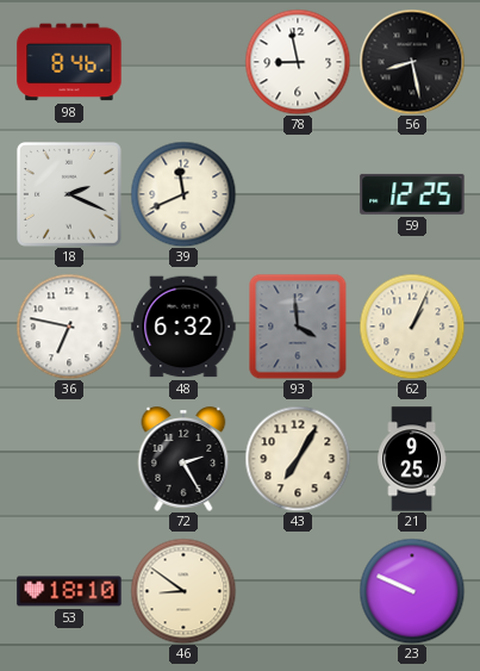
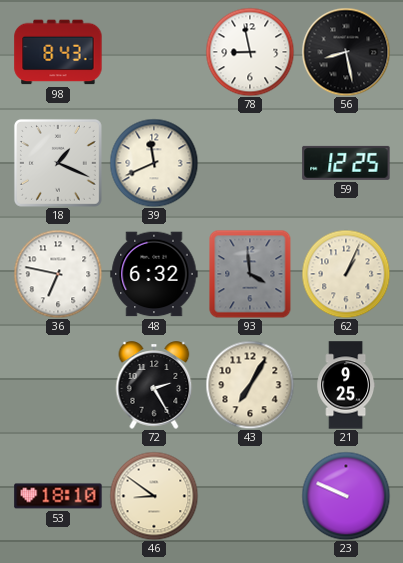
98: 8:46 -> 8:43
18: 2:19 -> 1:19
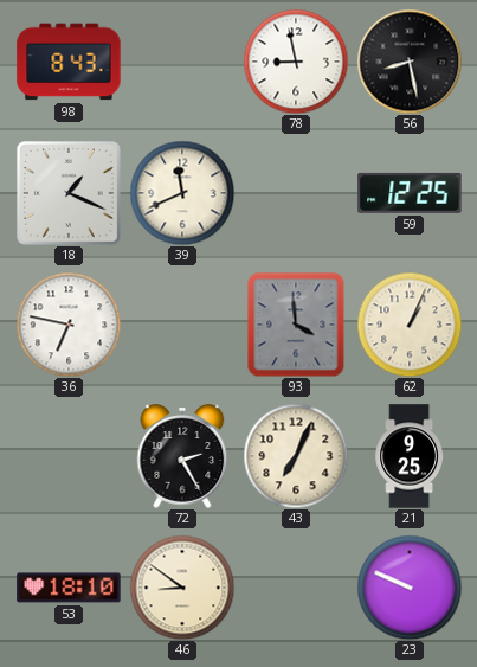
48: 6:32 -> none
43: 7:05 -> 7:04
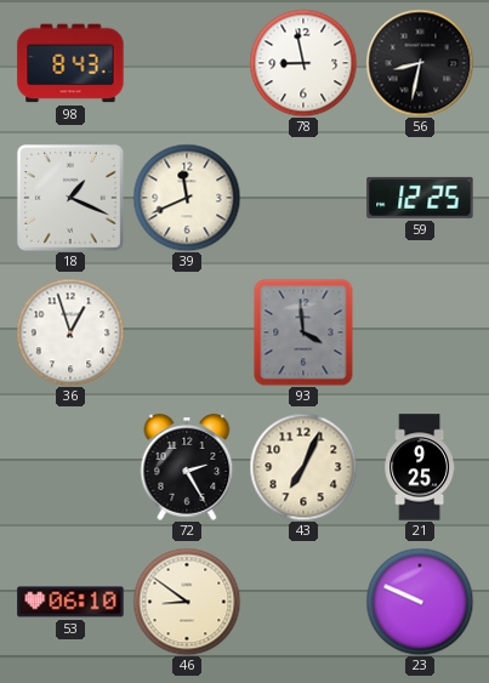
56: 8:28 -> 8:32
36: 6:47 -> 12:57
62: 1:04 -> none
53: 18:10 -> 06:10
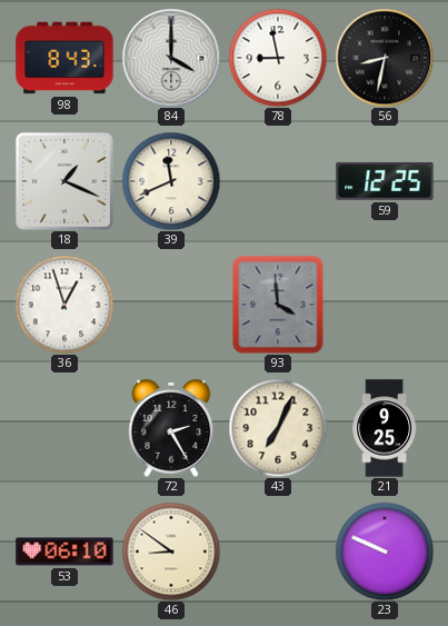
84: none -> 4:00
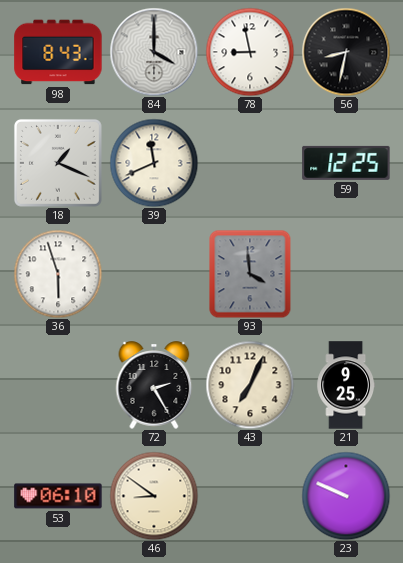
36: 12:57 -> 5:57
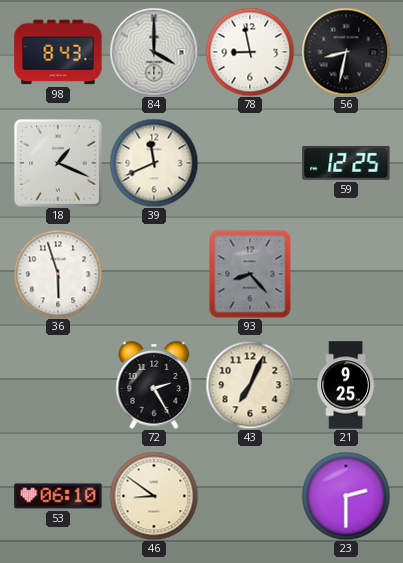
93: 3:59 -> 8:23
23: 9:49 -> 2:30
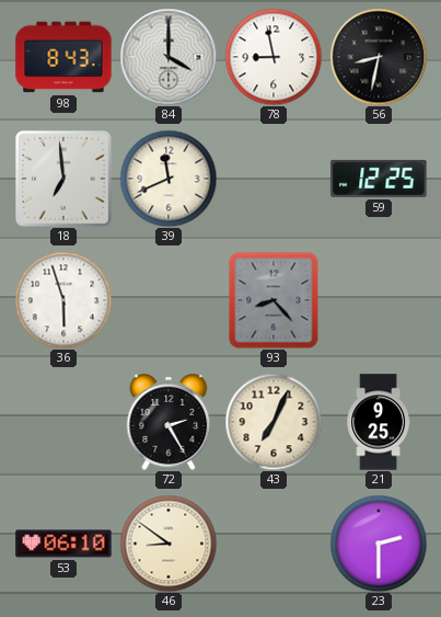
18: 1:19 -> 6:59
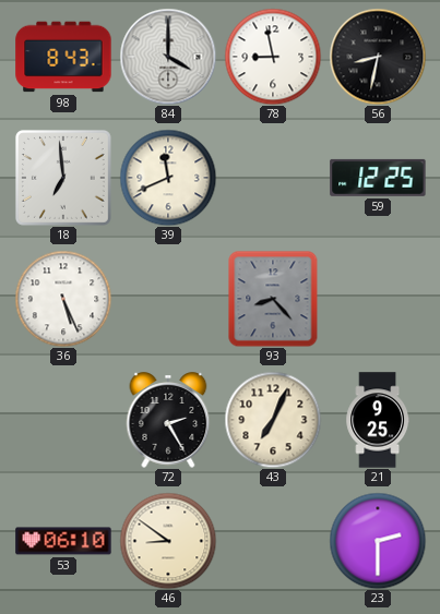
36: 5:57 -> 5:26
